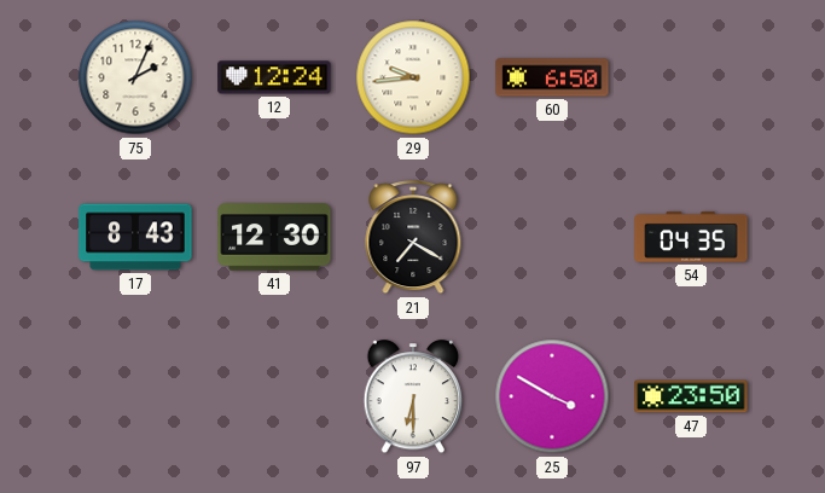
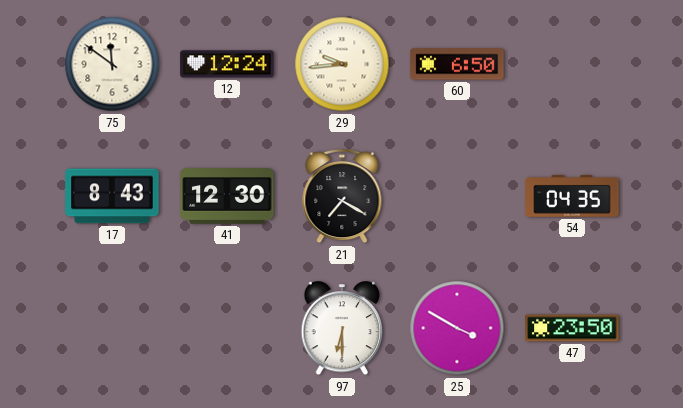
75: 2:04 -> 11:51
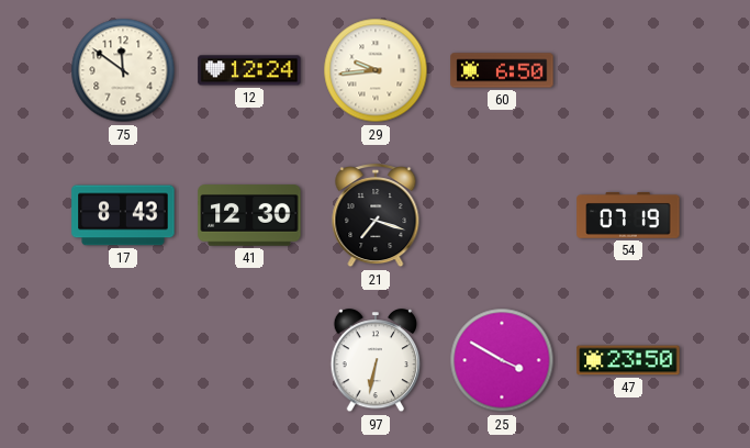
21: 7:20 -> 7:18
54: 04:35 -> 07:19
97: 6:30 -> 6:32
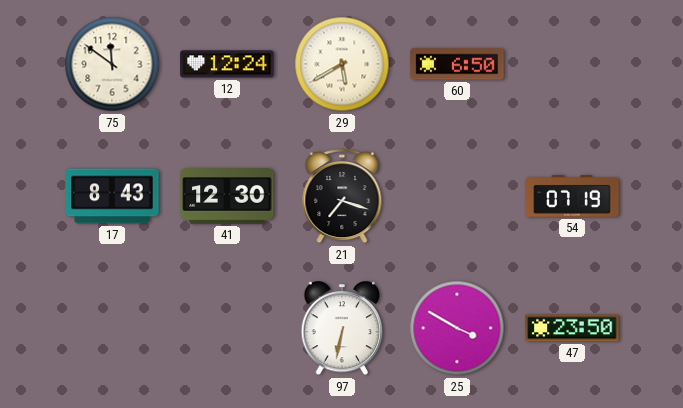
29: 9:44 -> 5:40
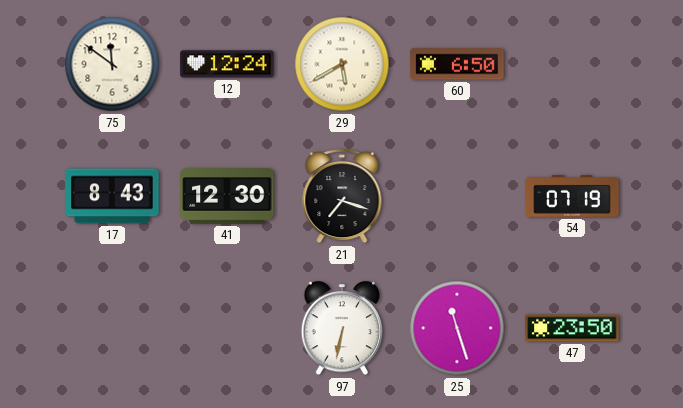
25: 3:50 -> 11:27
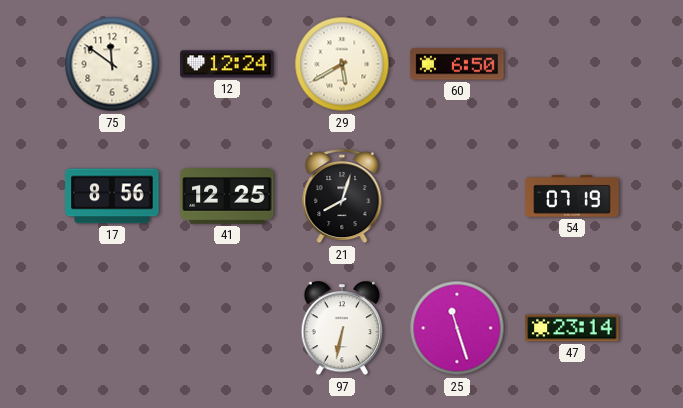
17: 8:43 -> 8:56
41: 12:30 -> 12:25
21: 7:18 -> 8:03
47: 23:50 -> 23:14
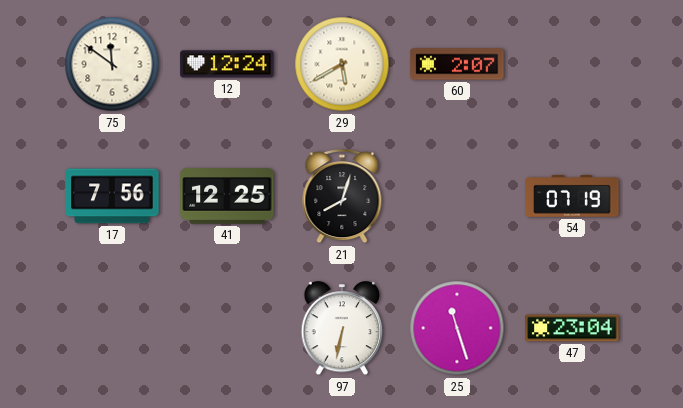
60: 6:50 -> 2:07
17: 8:56 -> 7:56
47: 23:14 -> 23:04
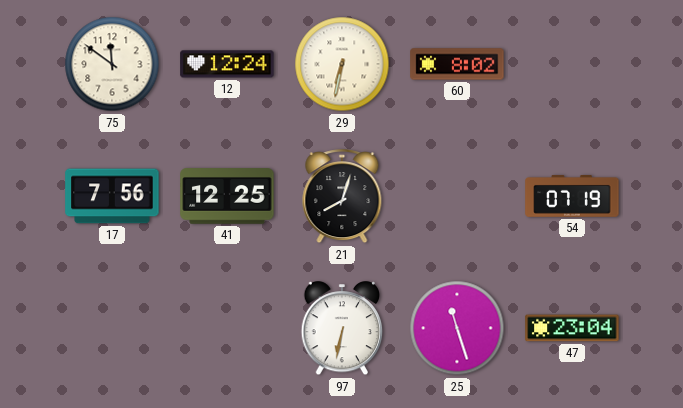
29: 5:40 -> 6:32
60: 2:07 -> 8:02
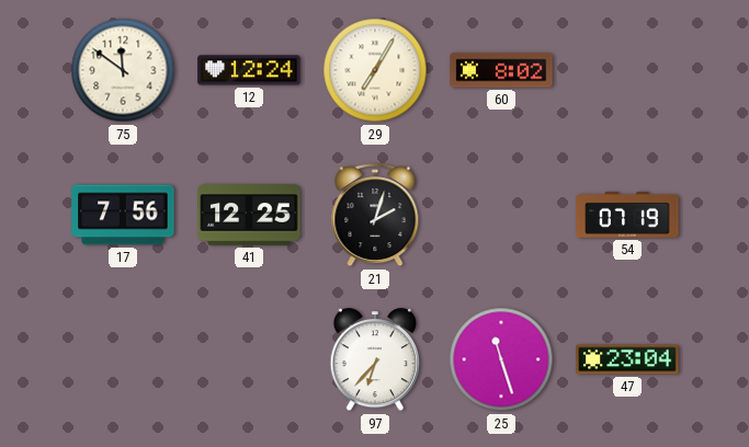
29: 6:32 -> 7:05
21: 8:03 -> 2:03
97: 6:32 -> 6:37
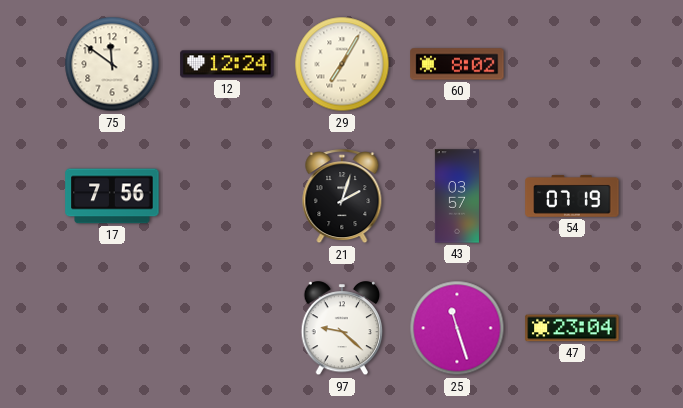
41: 12:25 -> none
43: none -> 03:57
97: 6:37 -> 9:22
